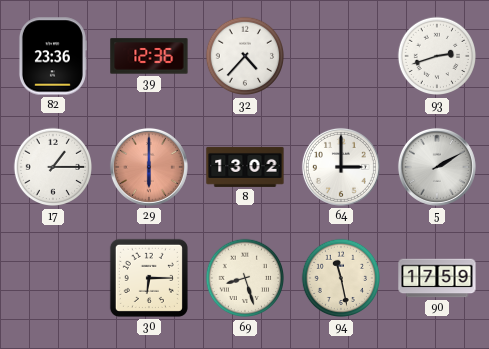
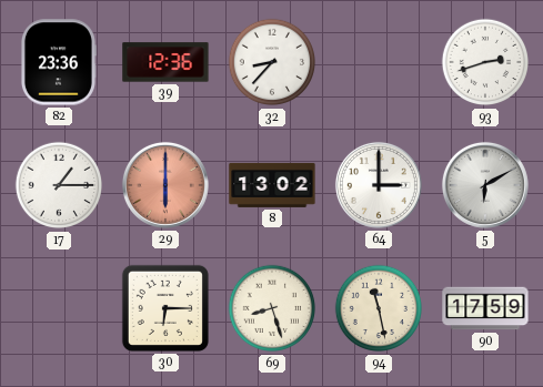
32: 4:37 -> 8:37
5: 2:10 -> 6:10
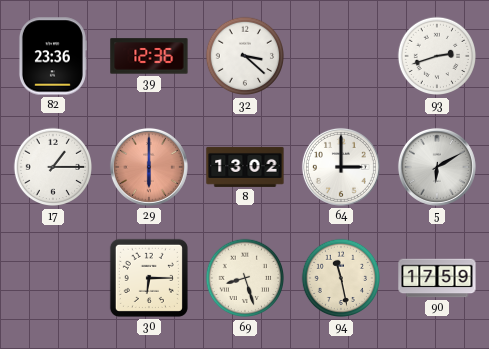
32: 8:37 -> 3:22
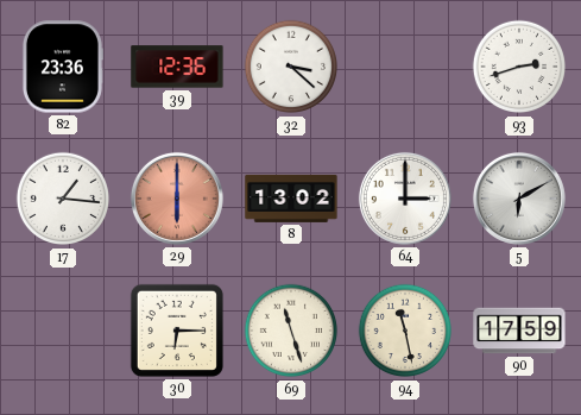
17: 1:15 -> 1:16
69: 8:27 -> 11:27
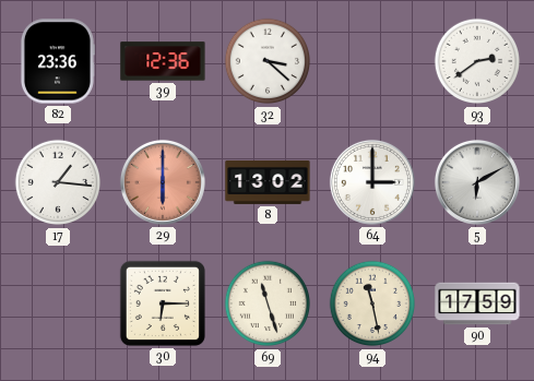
93: 2:42 -> 2:39
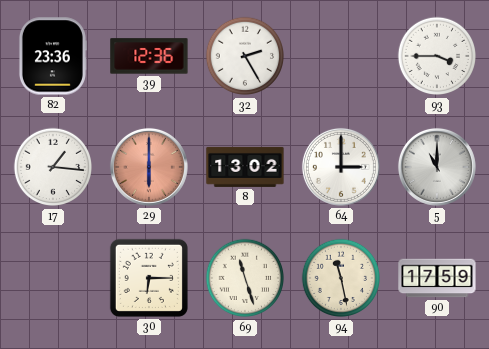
32: 3:22 -> 2:25
93: 2:39 -> 3:45
5: 6:10 -> 11:00
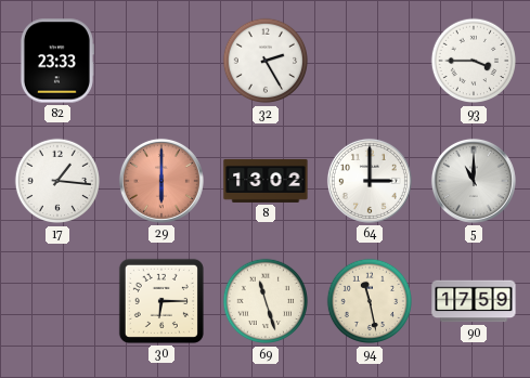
82: 23:36 -> 23:33
39: 12:36 -> none
